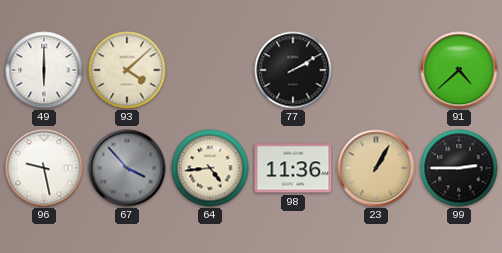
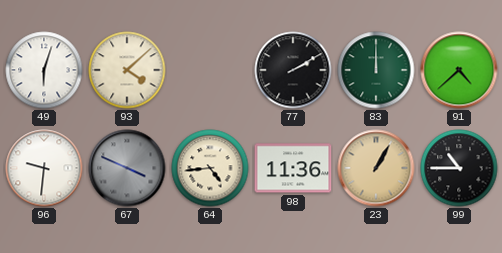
49: 6:00 -> 6:03
83: none -> 12:00
96: 9:28 -> 9:31
67: 3:53 -> 3:49
99: 2:45 -> 10:45
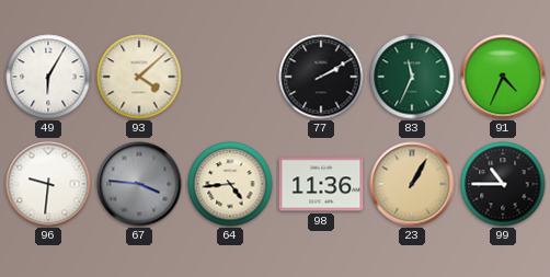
49: 6:03 -> 6:05
83: 12:00 -> 11:34
91: 4:38 -> 4:34
67: 3:49 -> 3:46
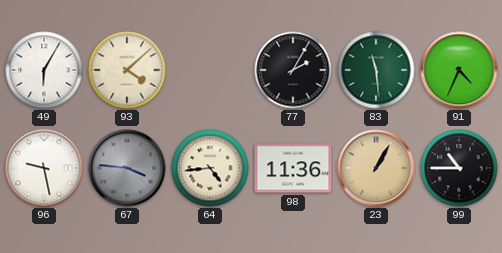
77: 2:10 -> 2:05
83: 11:34 -> 11:29
96: 9:31 -> 9:28
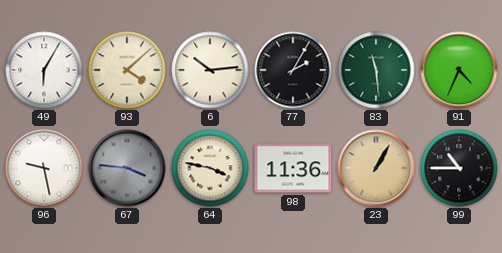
6: none -> 10:14
64: 4:44 -> 3:47
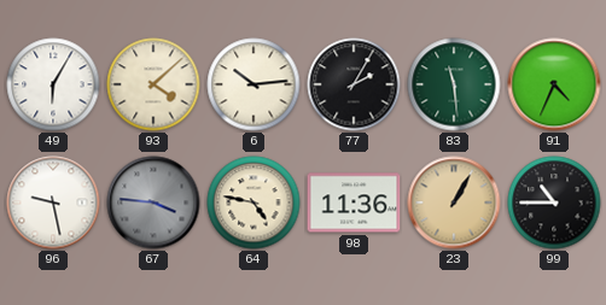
64: 3:47 -> 4:47
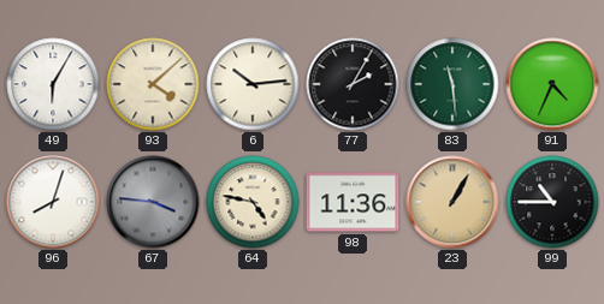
96: 9:28 -> 8:03
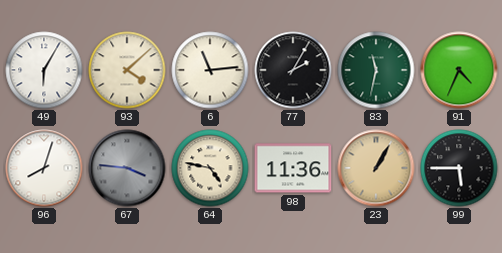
6: 10:14 -> 11:14
83: 11:29 -> 11:32
99: 10:45 -> 5:45
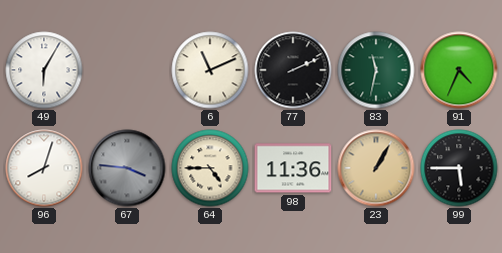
93: 4:08 -> none
6: 11:14 -> 11:11
77: 2:05 -> 2:11
64: 4:47 -> 4:45
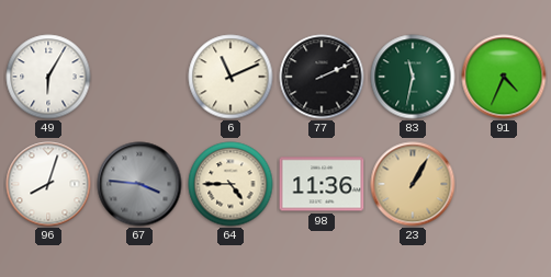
99: 5:45 -> none
